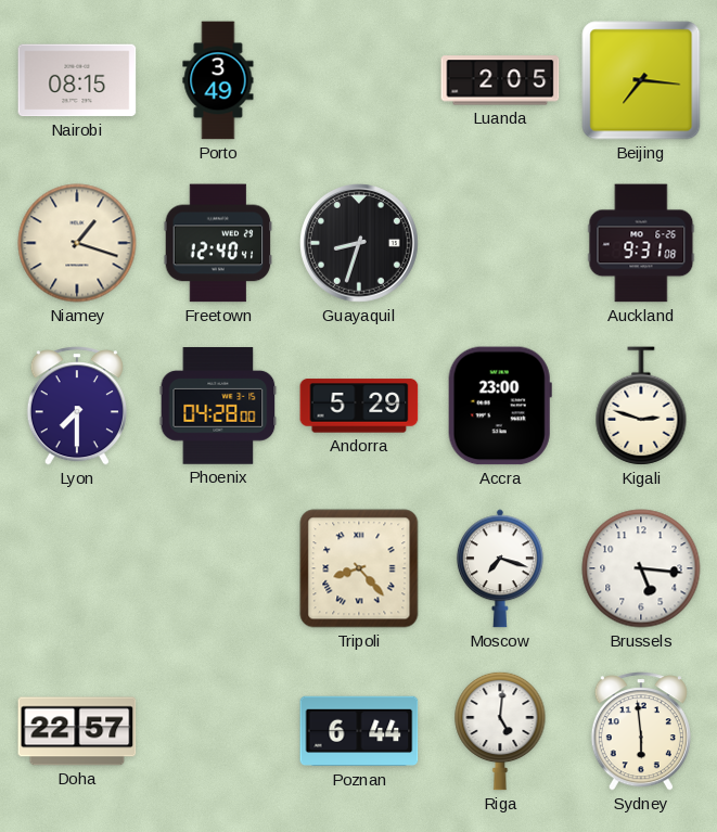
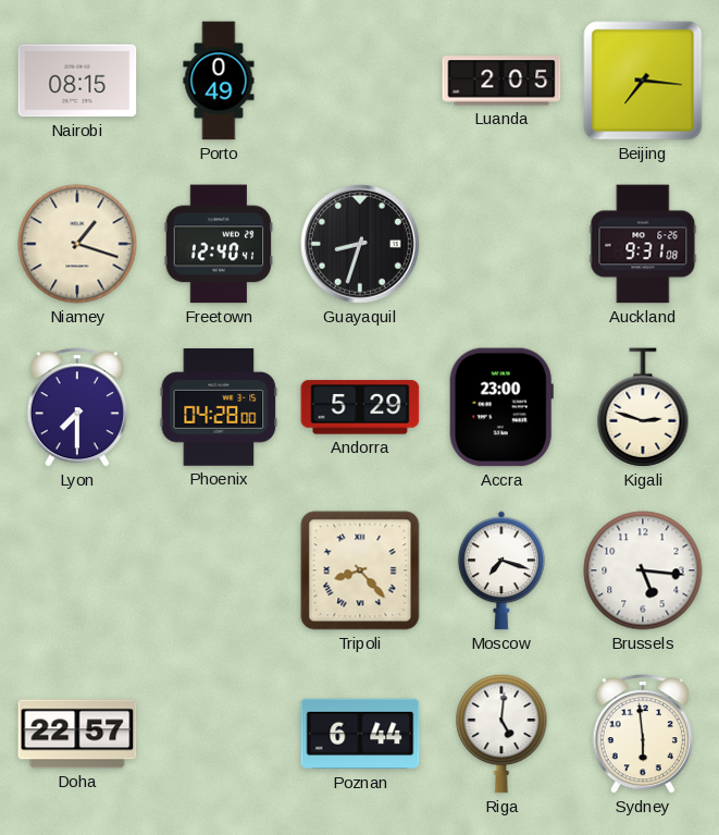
Porto: 3:49 -> 0:49
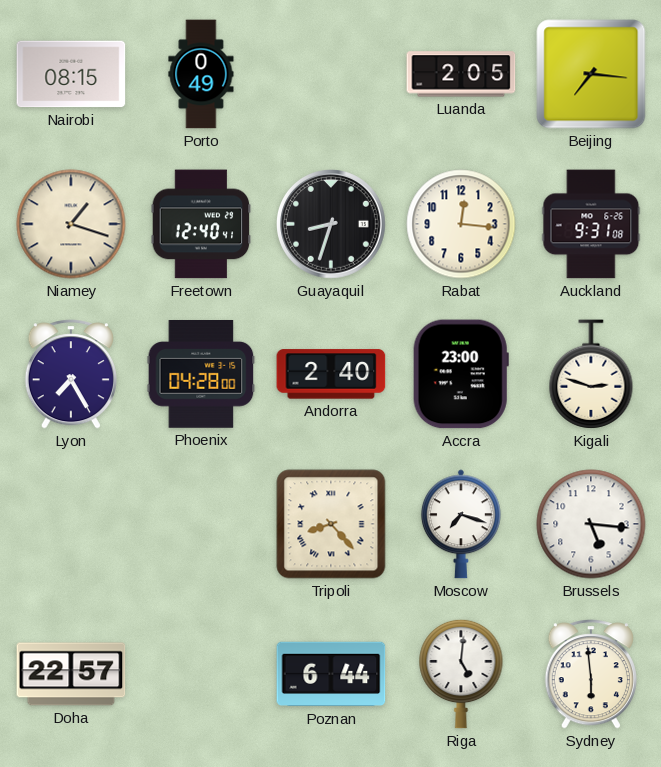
Rabat: none -> 12:16
Lyon: 7:30 -> 7:25
Andorra: 5:29 -> 2:40
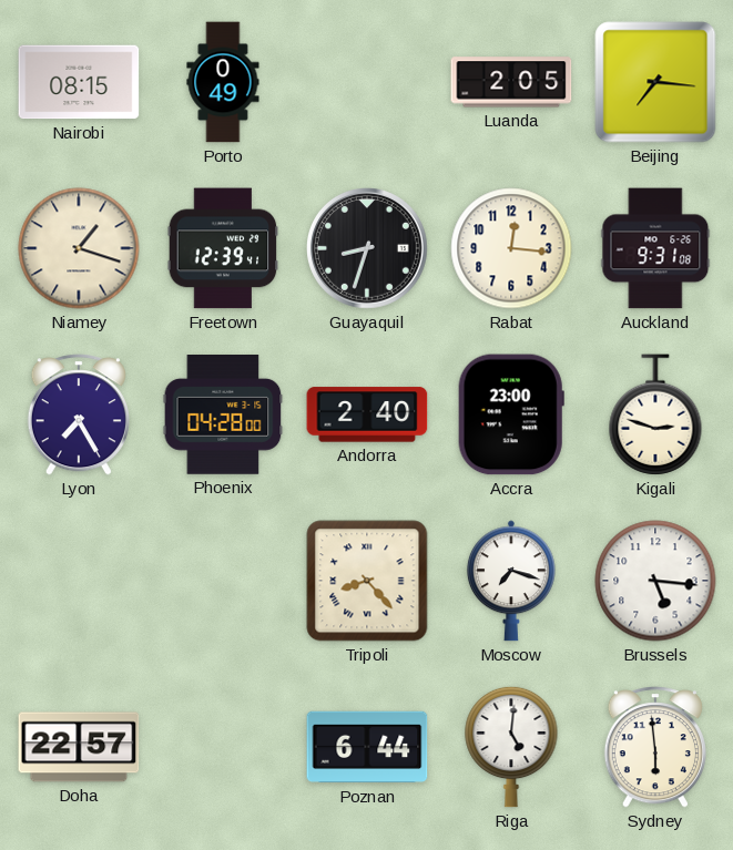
Freetown: 12:40 -> 12:39
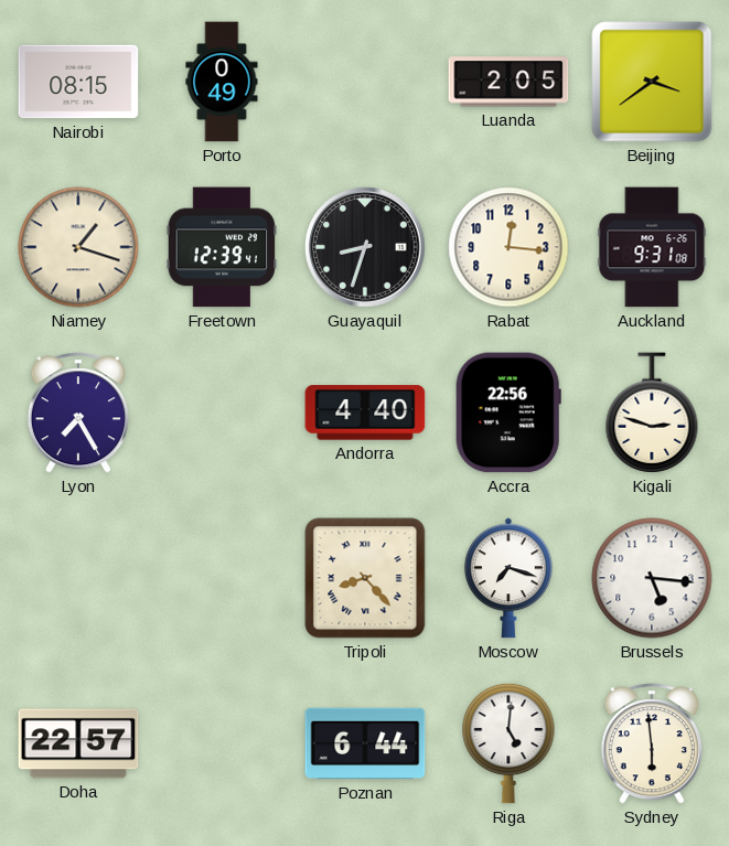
Beijing: 7:16 -> 3:39
Phoenix: 04:28 -> none
Andorra: 2:40 -> 4:40
Accra: 23:00 -> 22:56
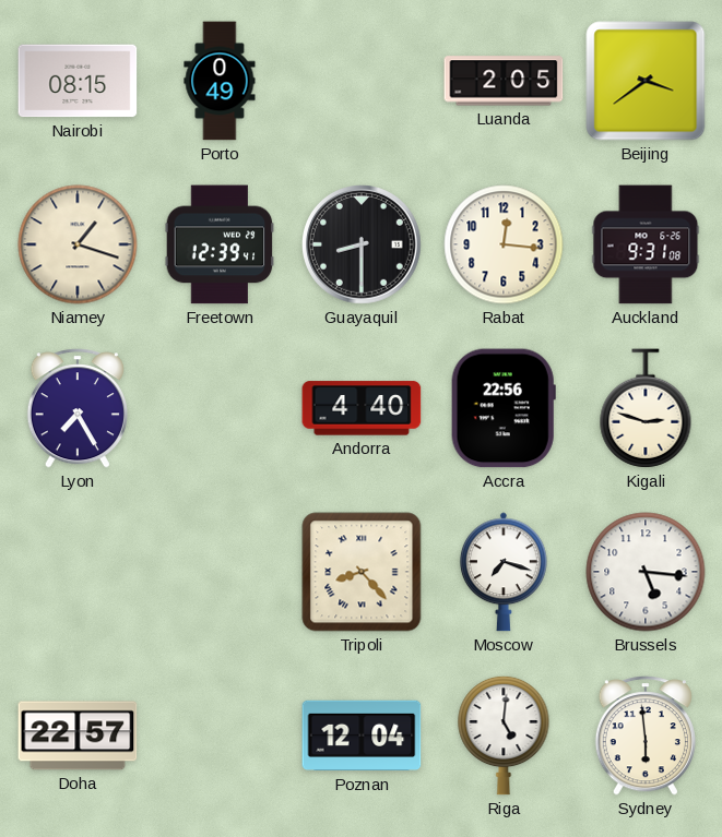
Guayaquil: 8:33 -> 8:30
Poznan: 6:44 -> 12:04
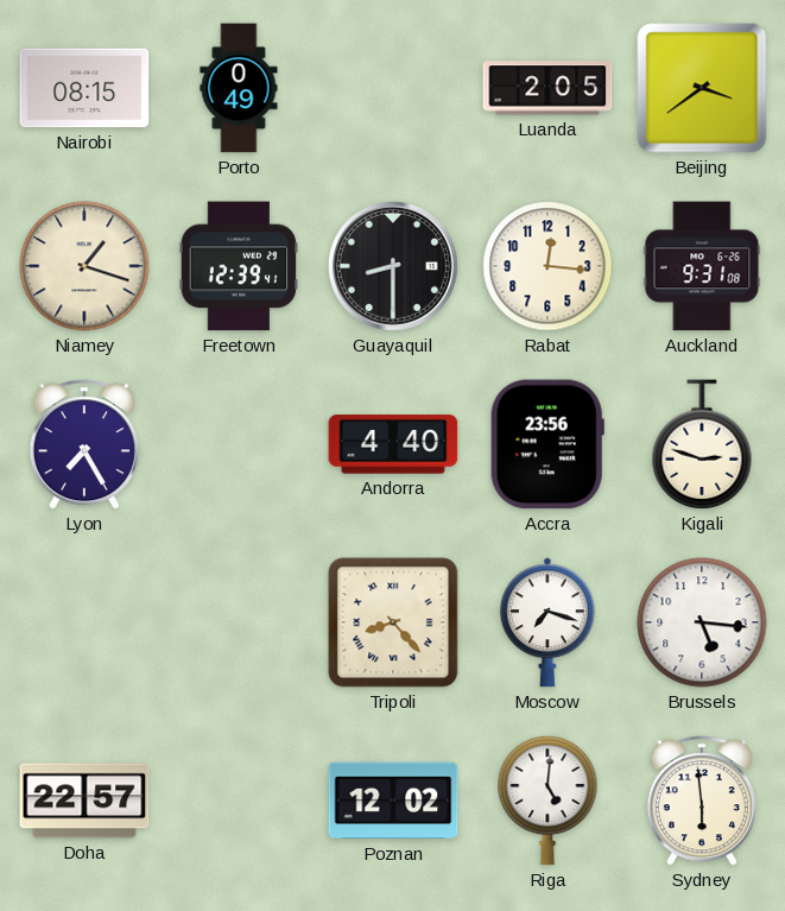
Accra: 22:56 -> 23:56
Poznan: 12:04 -> 12:02
